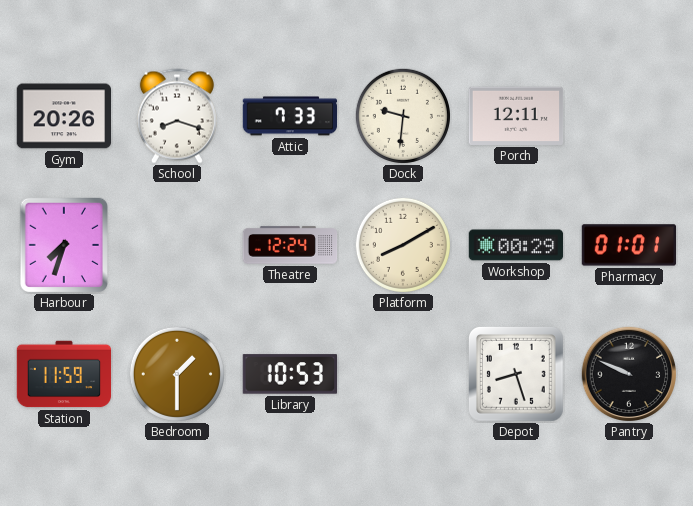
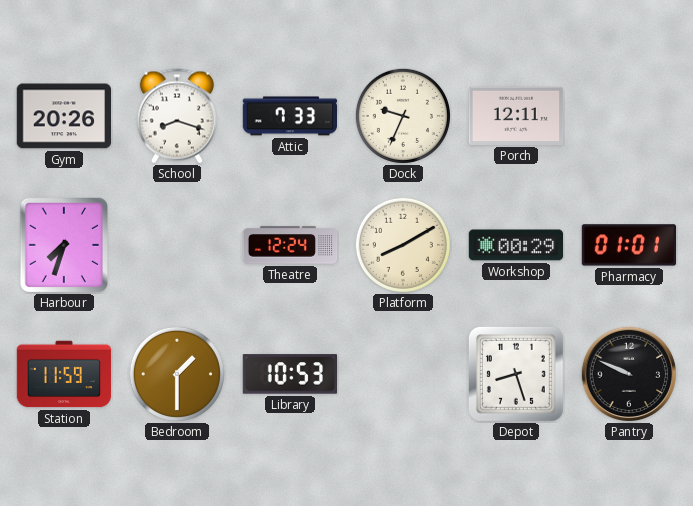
Dock: 9:31 -> 9:34
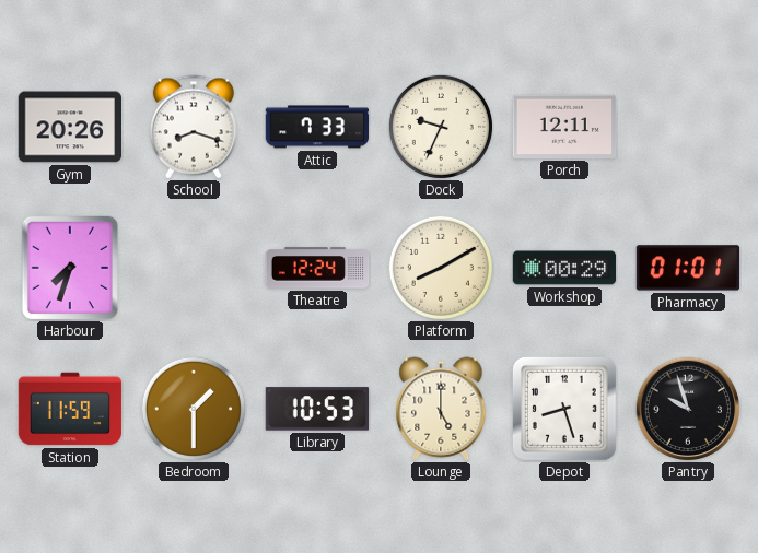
Lounge: none -> 5:00
Pantry: 9:49 -> 9:57
